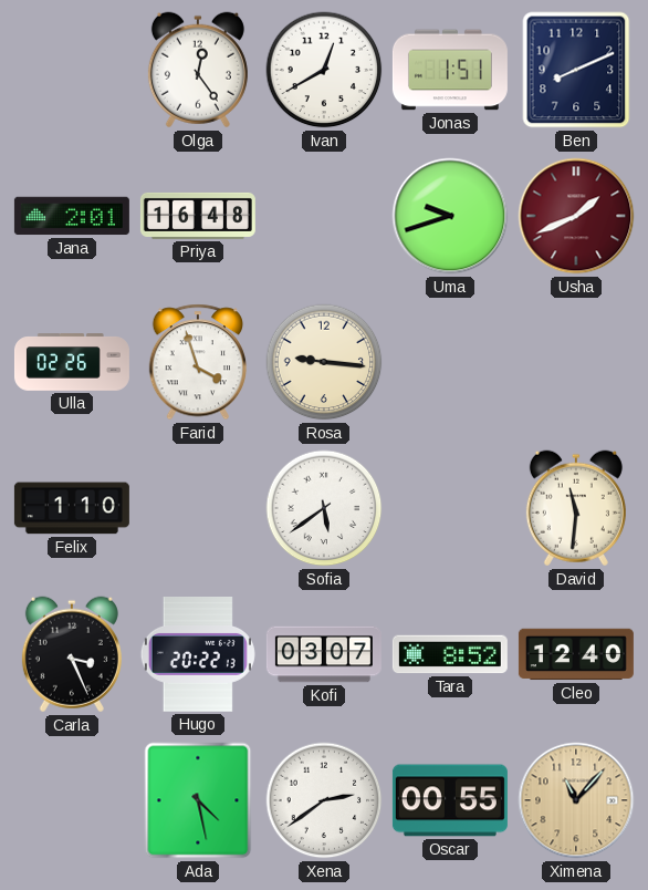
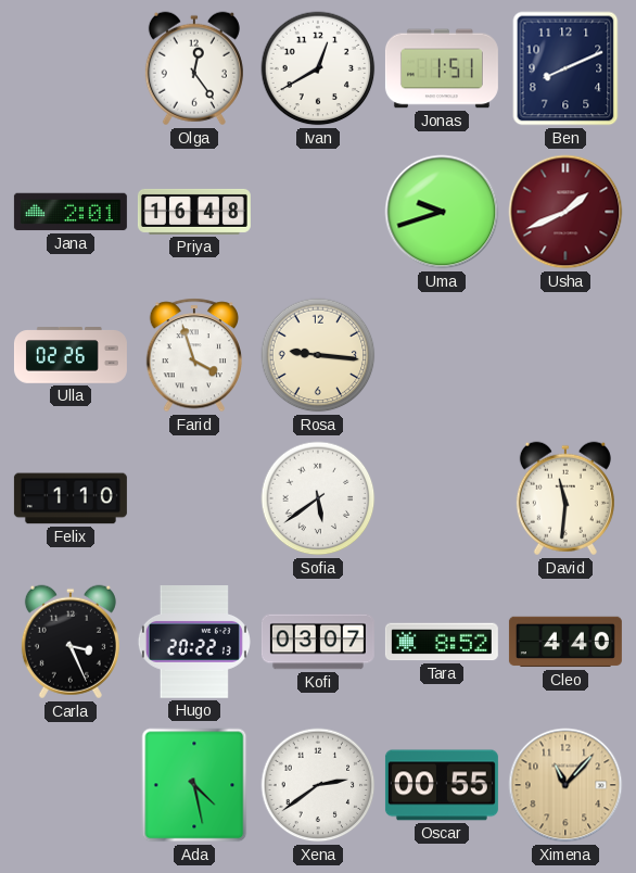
Cleo: 12:40 -> 4:40
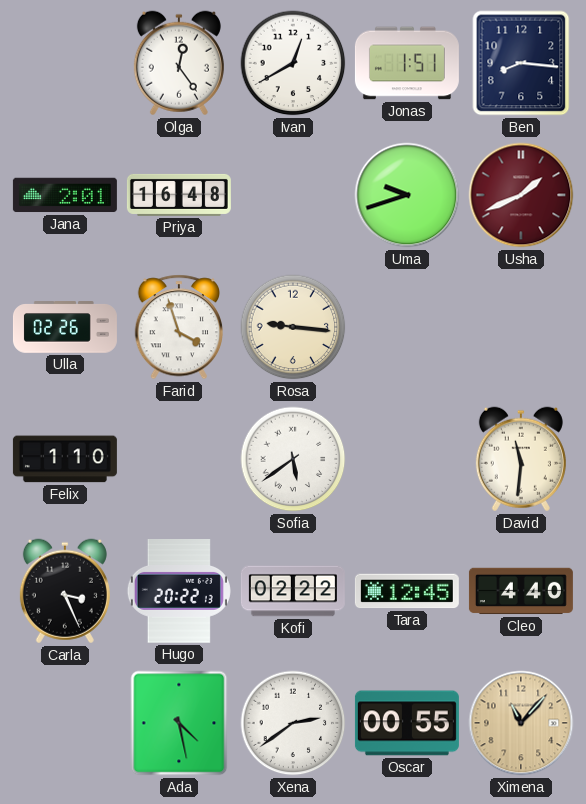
Ben: 8:11 -> 8:16
Kofi: 03:07 -> 02:22
Tara: 8:52 -> 12:45
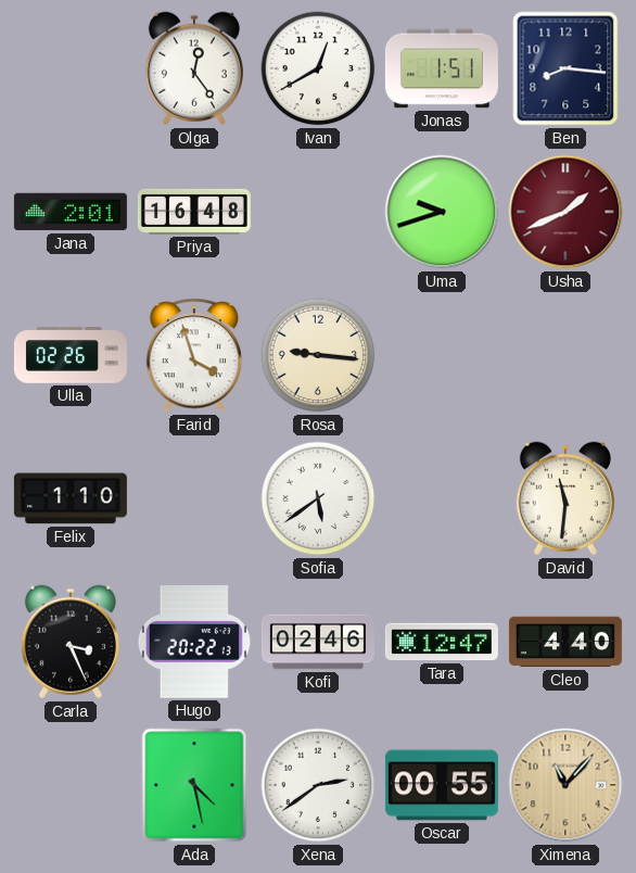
Kofi: 02:22 -> 02:46
Tara: 12:45 -> 12:47
